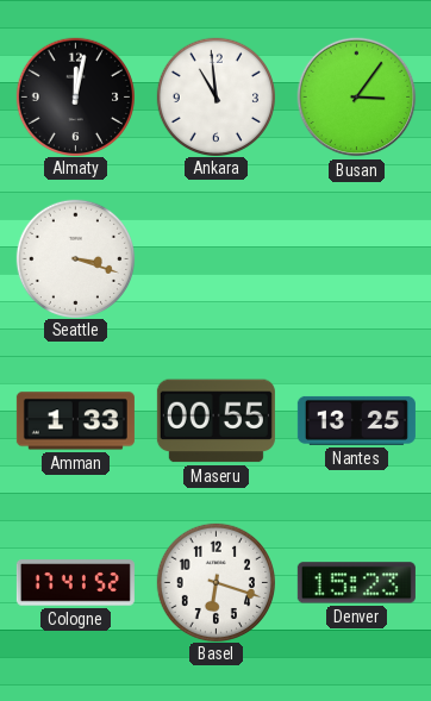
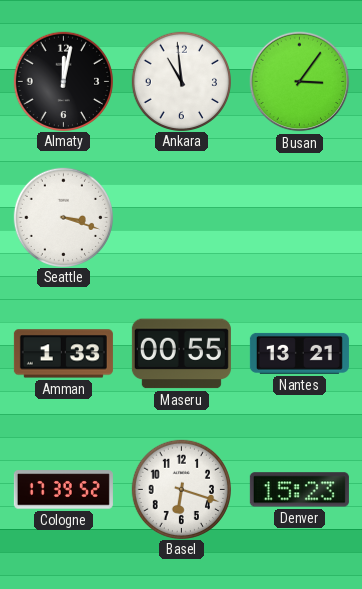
Nantes: 13:25 -> 13:21
Cologne: 17:41 -> 17:39
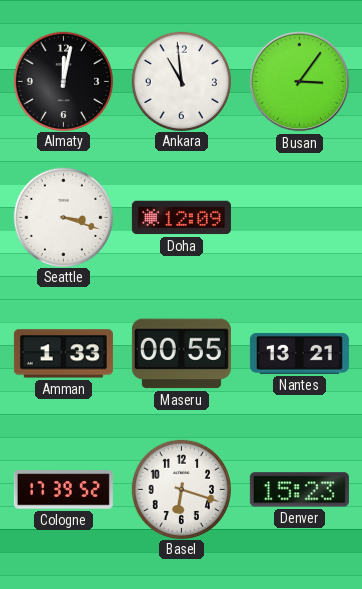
Doha: none -> 12:09
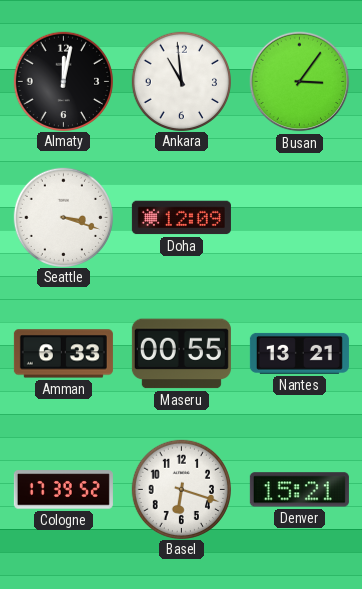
Amman: 1:33 -> 6:33
Denver: 15:23 -> 15:21
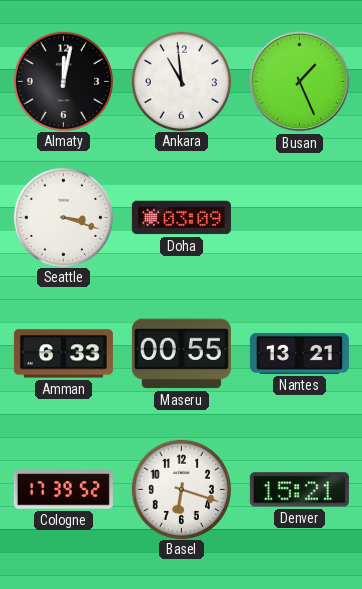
Busan: 3:06 -> 1:26
Doha: 12:09 -> 03:09
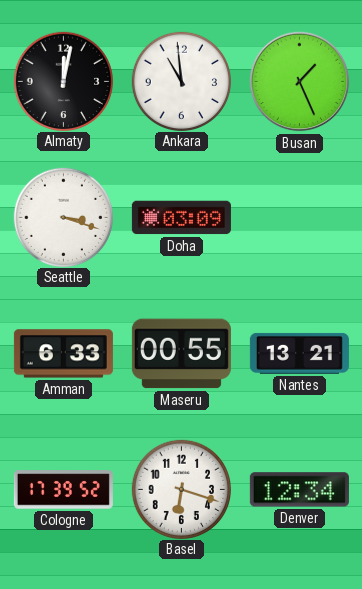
Denver: 15:21 -> 12:34
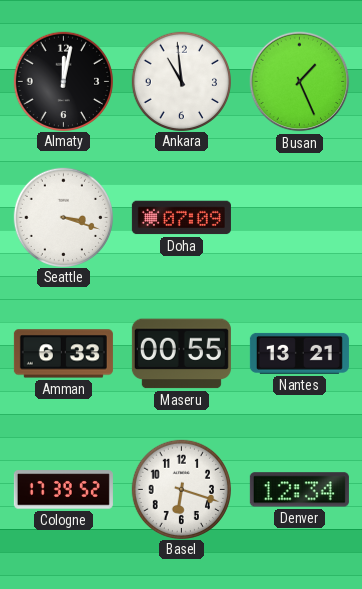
Doha: 03:09 -> 07:09
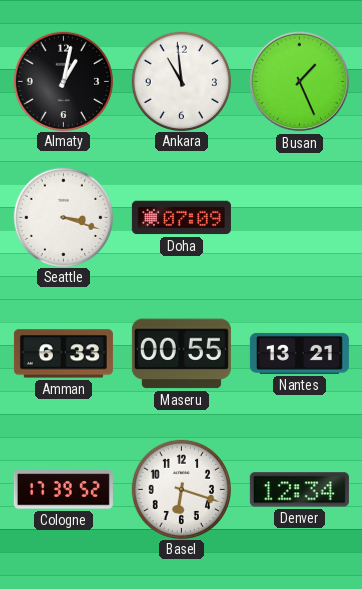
Almaty: 12:02 -> 1:02
